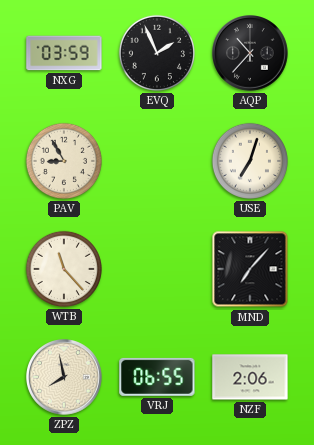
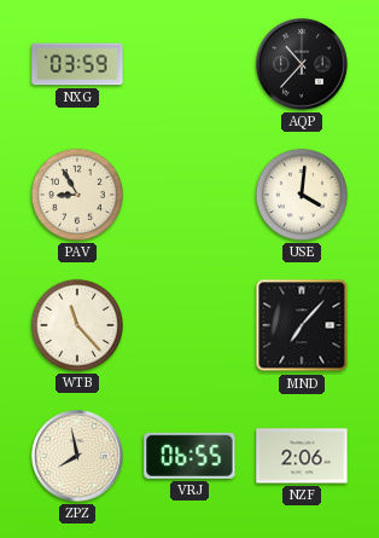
EVQ: 1:56 -> none
USE: 7:03 -> 4:01
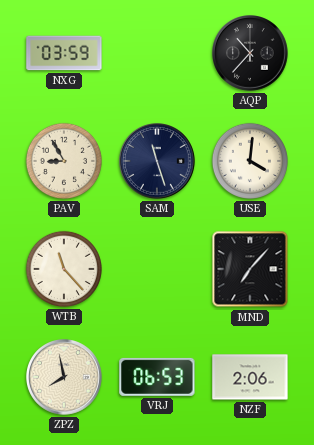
SAM: none -> 11:27
VRJ: 06:55 -> 06:53
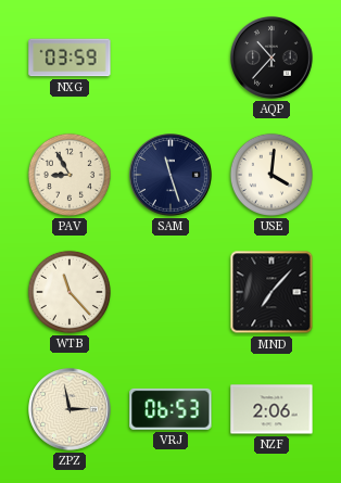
ZPZ: 7:58 -> 2:58
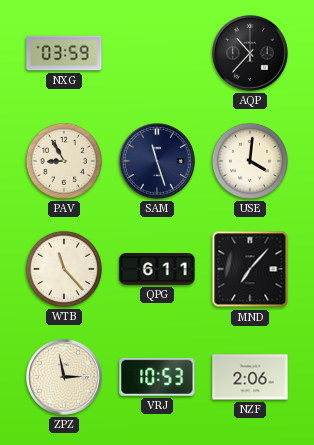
QPG: none -> 6:11
VRJ: 06:53 -> 10:53
